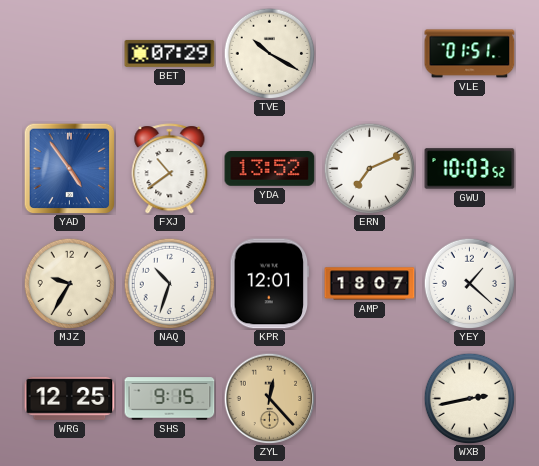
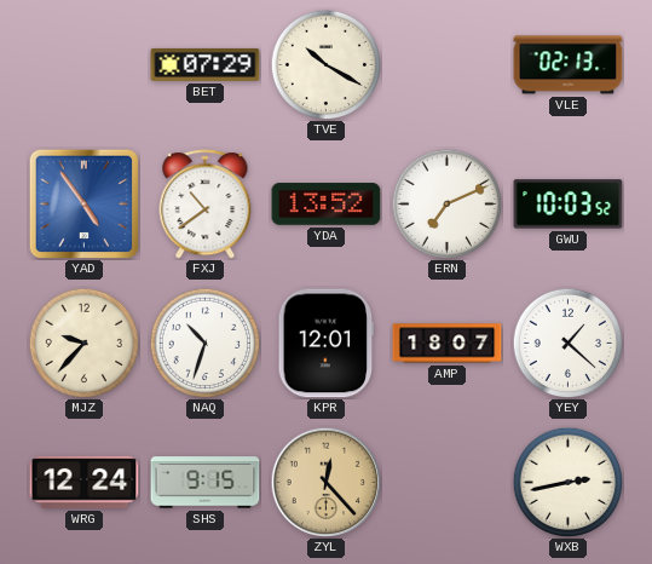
VLE: 01:51 -> 02:13
MJZ: 9:35 -> 9:37
WRG: 12:25 -> 12:24
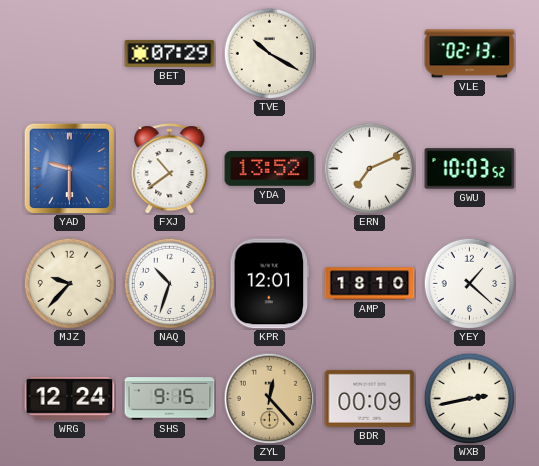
YAD: 4:54 -> 9:30
AMP: 18:07 -> 18:10
BDR: none -> 00:09
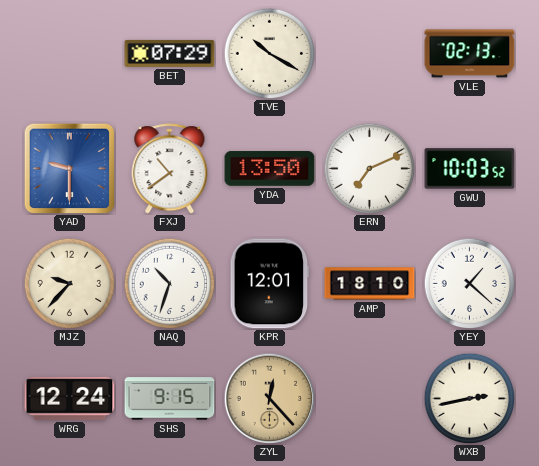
YDA: 13:52 -> 13:50
BDR: 00:09 -> none
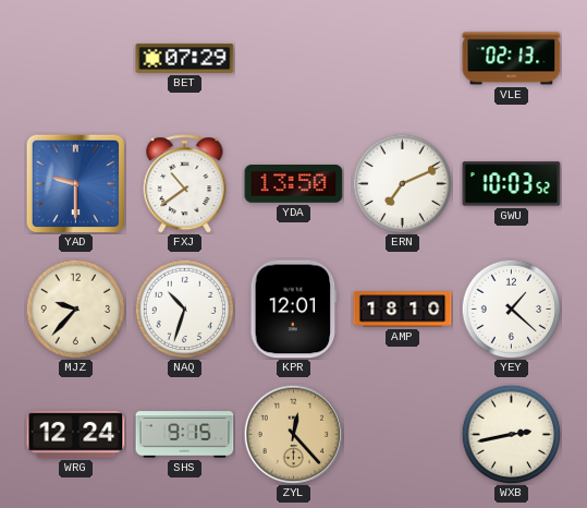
TVE: 10:20 -> none
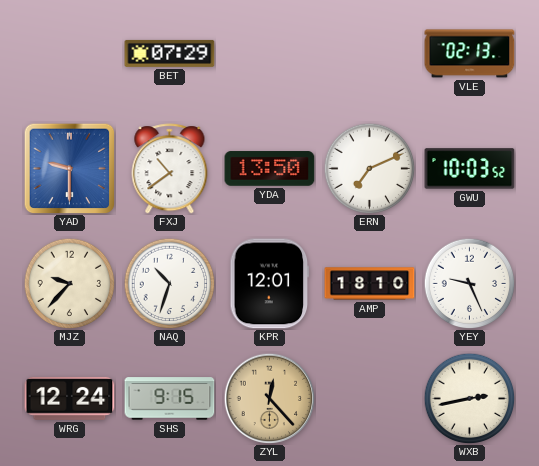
YEY: 1:22 -> 9:26
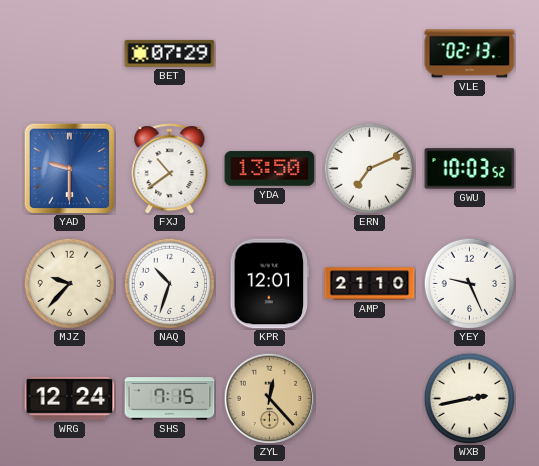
AMP: 18:10 -> 21:10
SHS: 9:15 -> 7:15
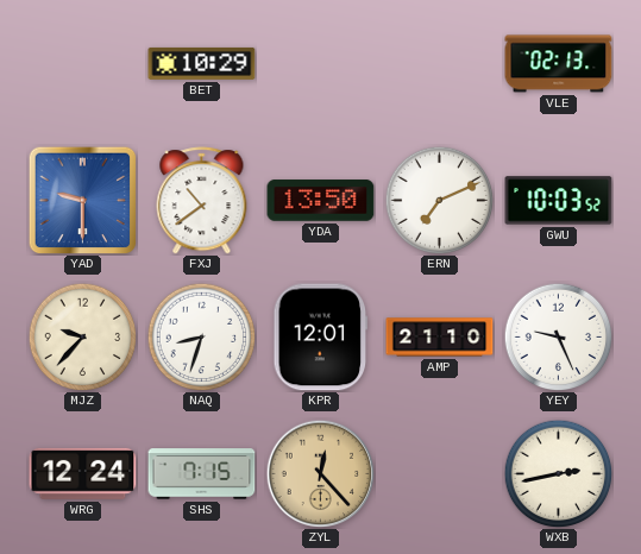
BET: 07:29 -> 10:29
NAQ: 10:33 -> 8:33
